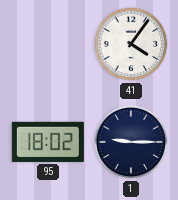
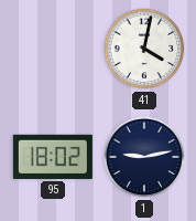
41: 4:06 -> 4:02
1: 9:15 -> 9:13
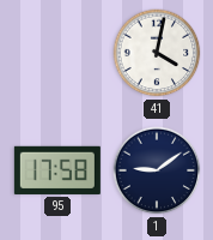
95: 18:02 -> 17:58
1: 9:13 -> 9:09
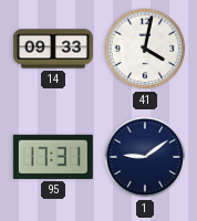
14: none -> 09:33
95: 17:58 -> 17:31
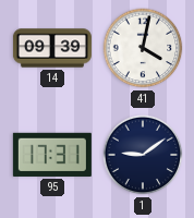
14: 09:33 -> 09:39
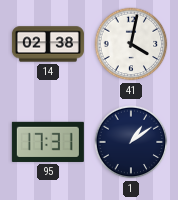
14: 09:39 -> 02:38
1: 9:09 -> 1:09
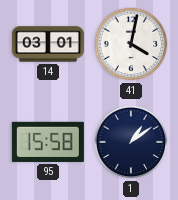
14: 02:38 -> 03:01
95: 17:31 -> 15:58
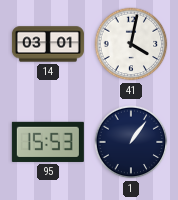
95: 15:58 -> 15:53
1: 1:09 -> 1:06
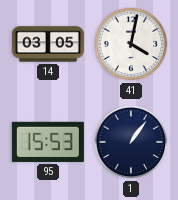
14: 03:01 -> 03:05
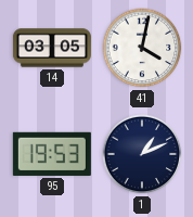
95: 15:53 -> 19:53
1: 1:06 -> 1:11
